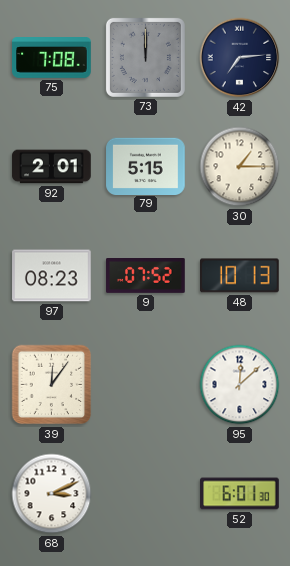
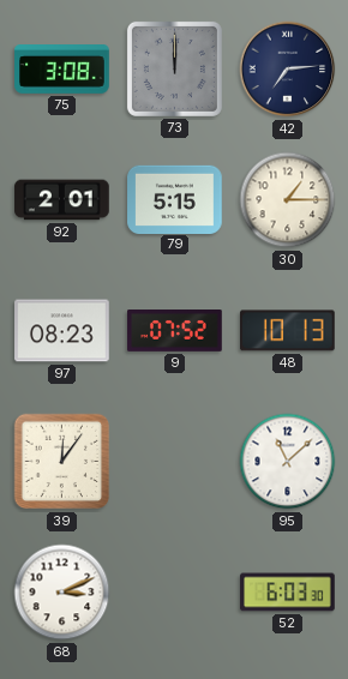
75: 7:08 -> 3:08
95: 12:08 -> 11:08
52: 6:01 -> 6:03
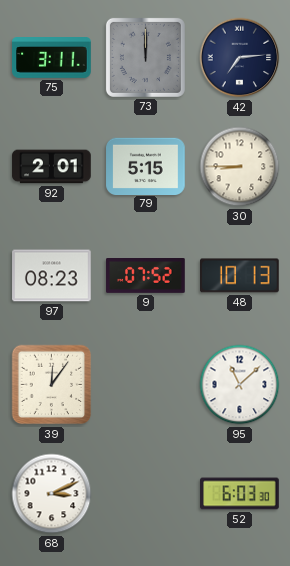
75: 3:08 -> 3:11
30: 1:15 -> 8:45
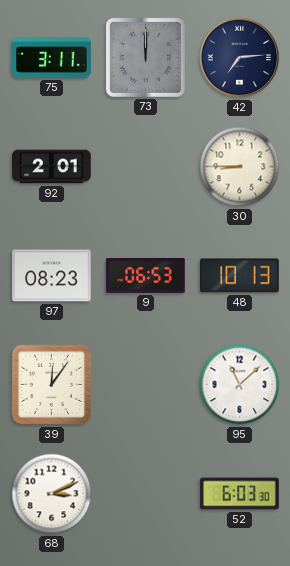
79: 5:15 -> none
9: 07:52 -> 06:53
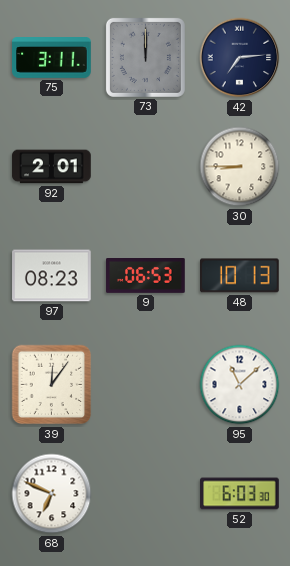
68: 3:11 -> 6:49
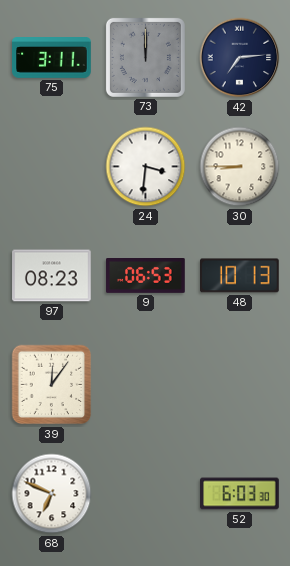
92: 2:01 -> none
24: none -> 3:31
95: 11:08 -> none
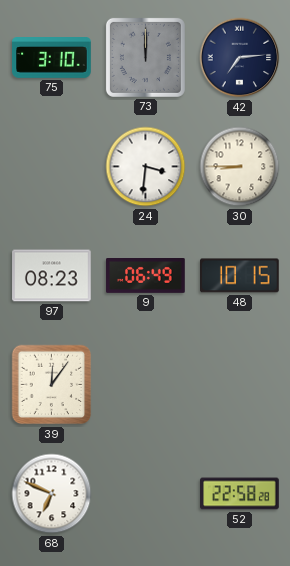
75: 3:11 -> 3:10
9: 06:53 -> 06:49
48: 10:13 -> 10:15
52: 6:03 -> 22:58
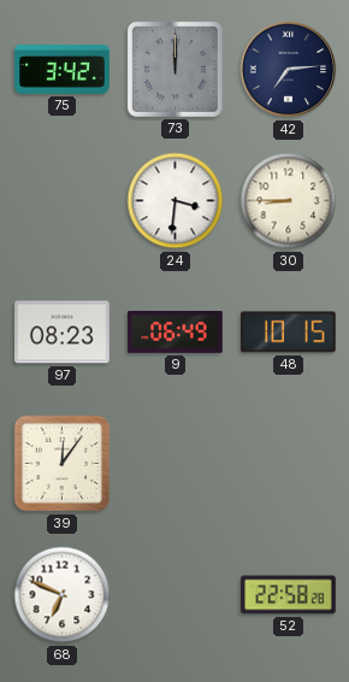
75: 3:10 -> 3:42
